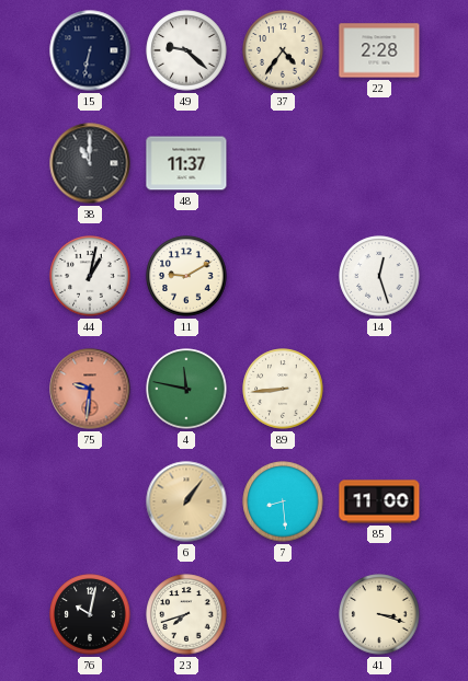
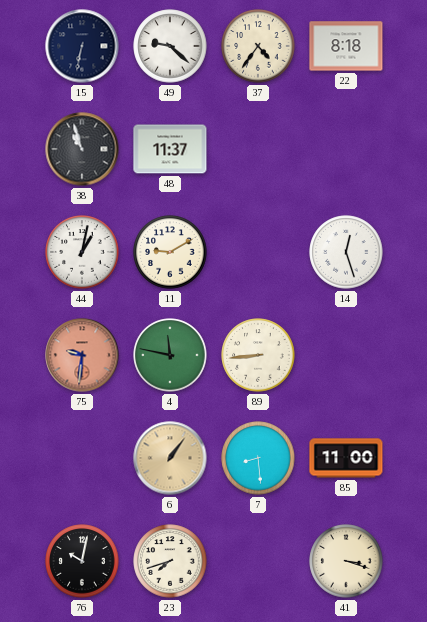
22: 2:28 -> 8:18
38: 11:00 -> 10:57
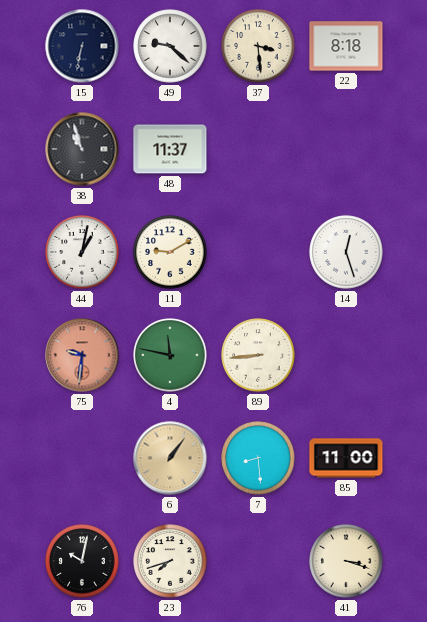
37: 4:36 -> 3:29
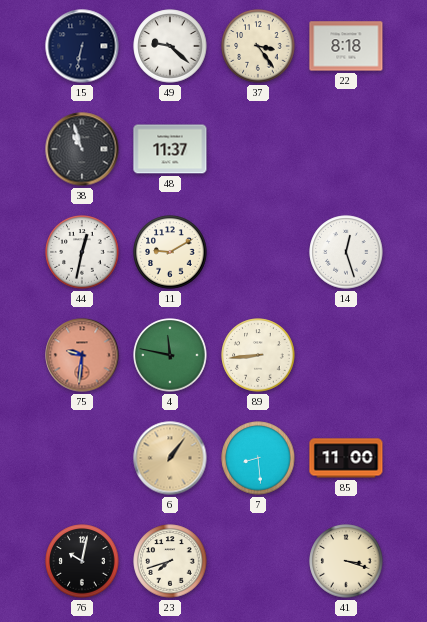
37: 3:29 -> 3:24
44: 1:02 -> 12:32
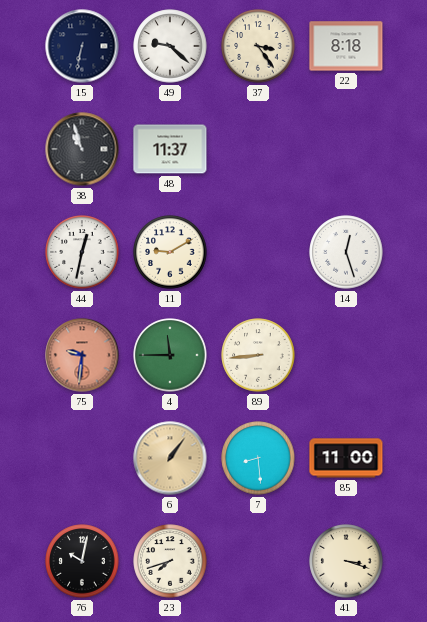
4: 11:47 -> 11:45
